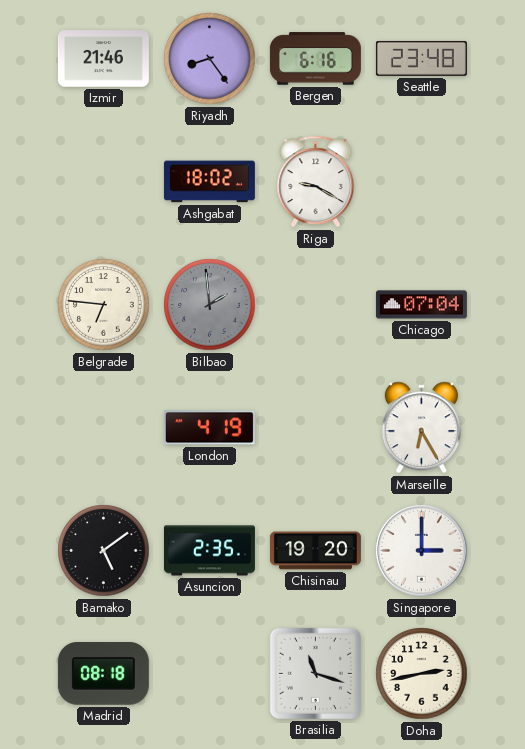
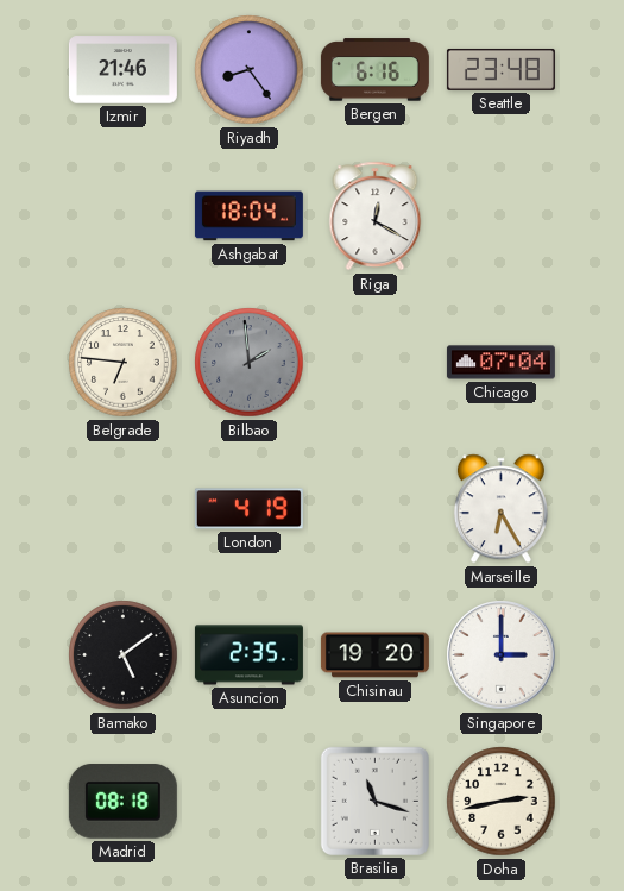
Ashgabat: 18:02 -> 18:04
Riga: 9:20 -> 12:20
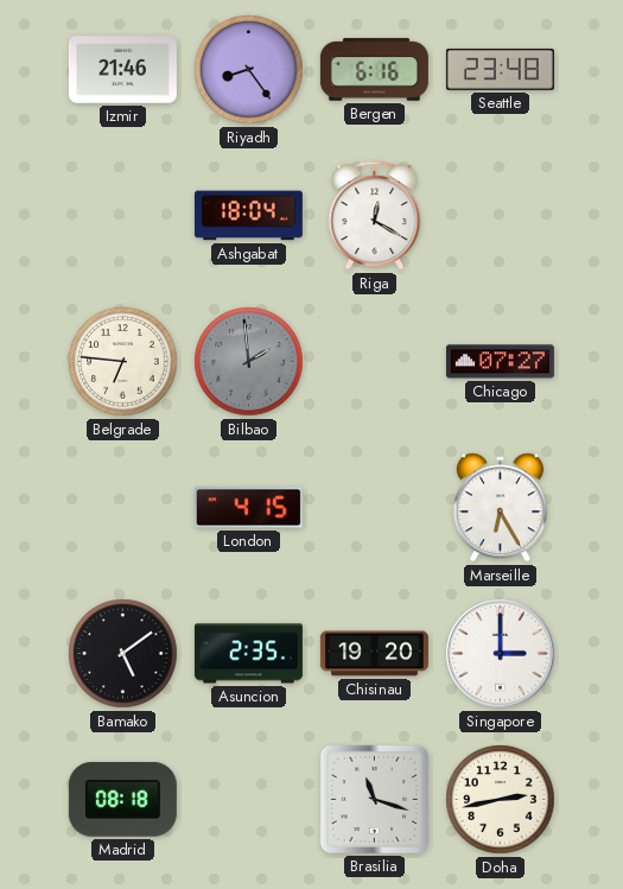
Chicago: 07:04 -> 07:27
London: 4:19 -> 4:15
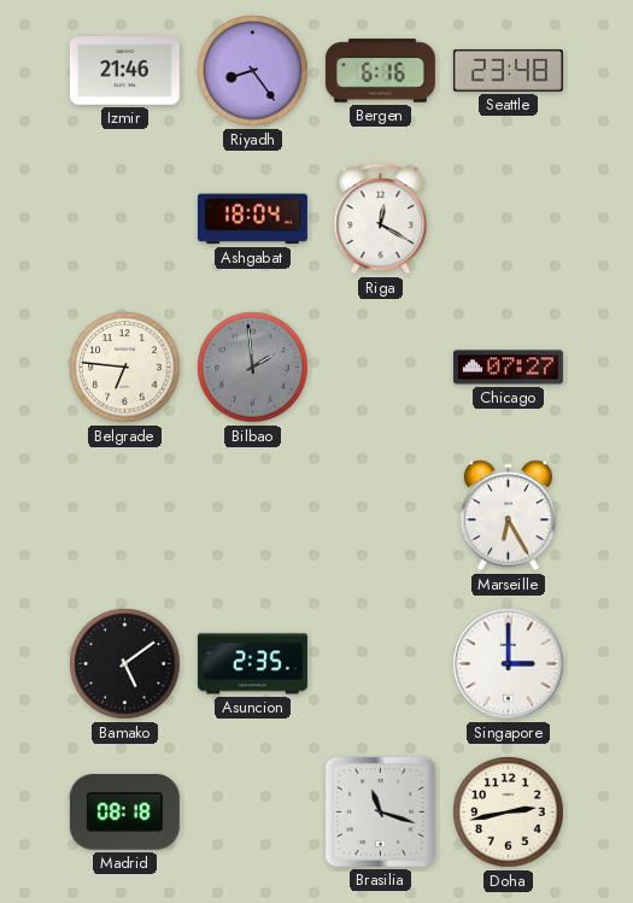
London: 4:15 -> none
Chisinau: 19:20 -> none
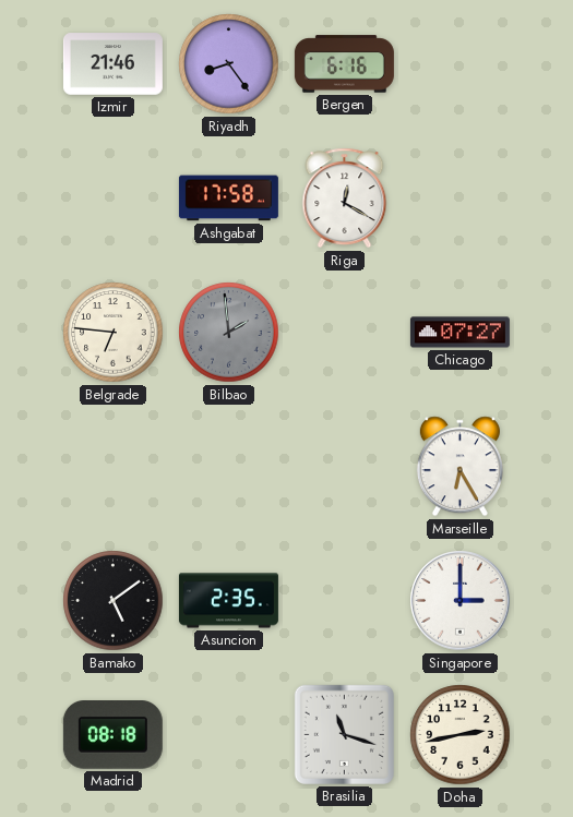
Seattle: 23:48 -> none
Ashgabat: 18:04 -> 17:58
